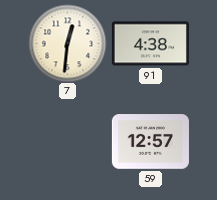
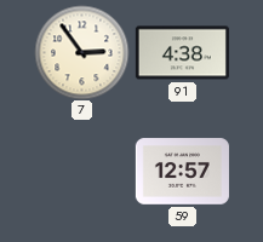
7: 12:31 -> 2:54
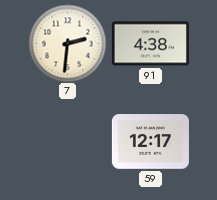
7: 2:54 -> 2:31
59: 12:57 -> 12:17
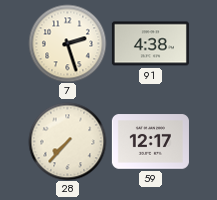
7: 2:31 -> 2:27
28: none -> 7:37
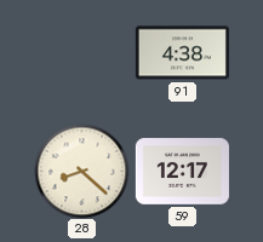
7: 2:27 -> none
28: 7:37 -> 8:22
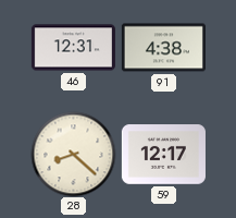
46: none -> 12:31
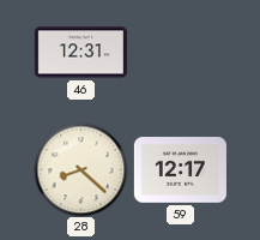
91: 4:38 -> none
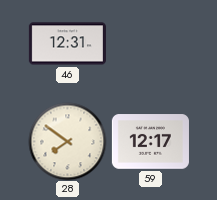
28: 8:22 -> 7:51
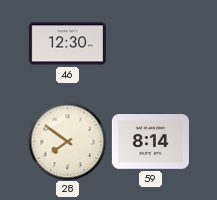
46: 12:31 -> 12:30
59: 12:17 -> 8:14
